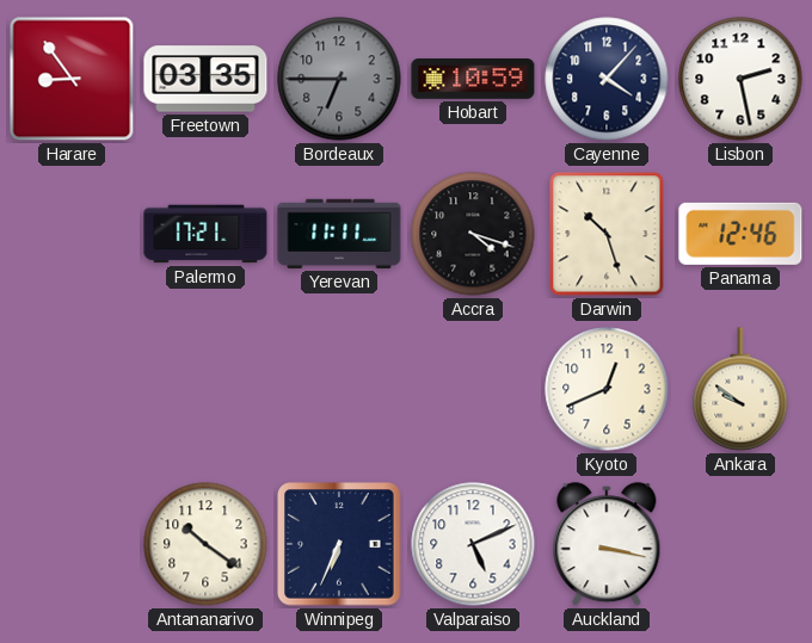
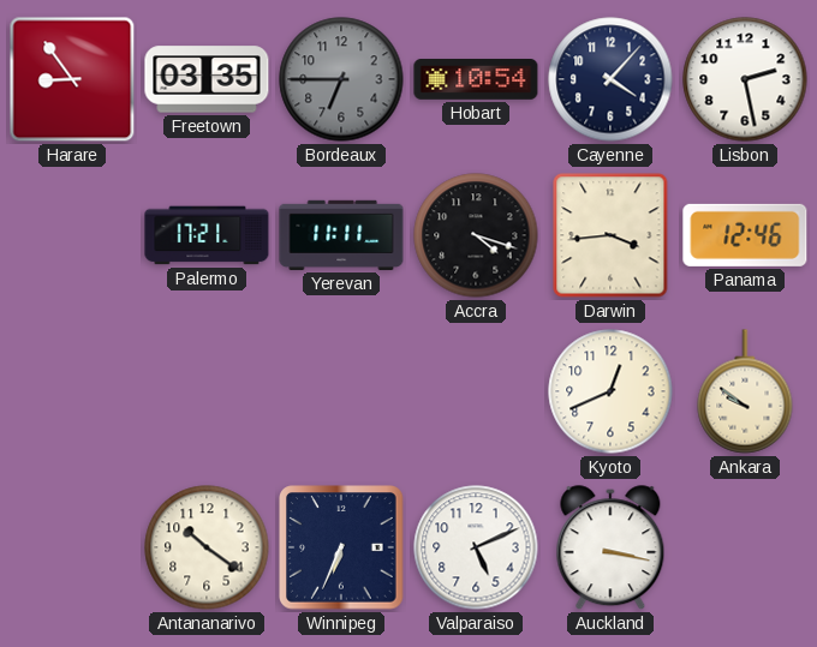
Hobart: 10:59 -> 10:54
Darwin: 10:27 -> 3:44
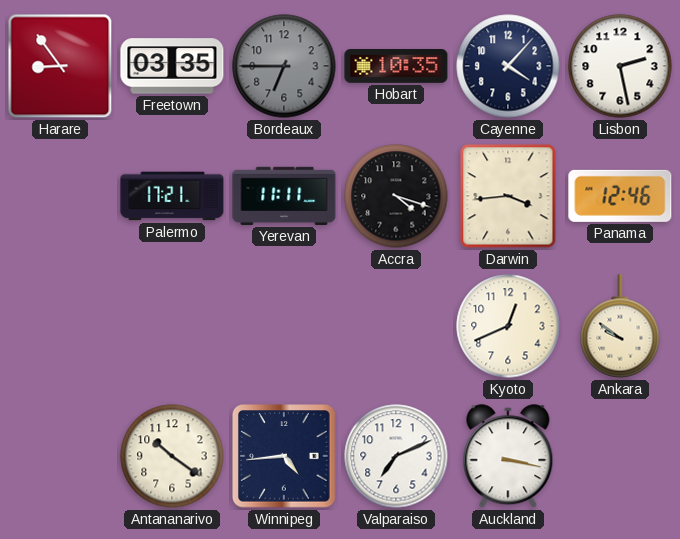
Hobart: 10:54 -> 10:35
Winnipeg: 6:34 -> 4:44
Valparaiso: 5:11 -> 7:11
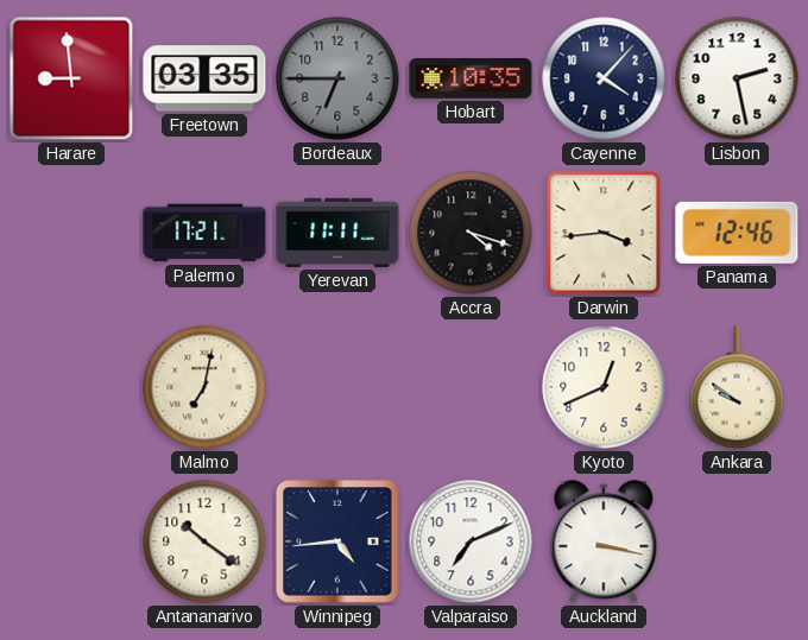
Harare: 8:54 -> 8:59
Malmo: none -> 7:02
